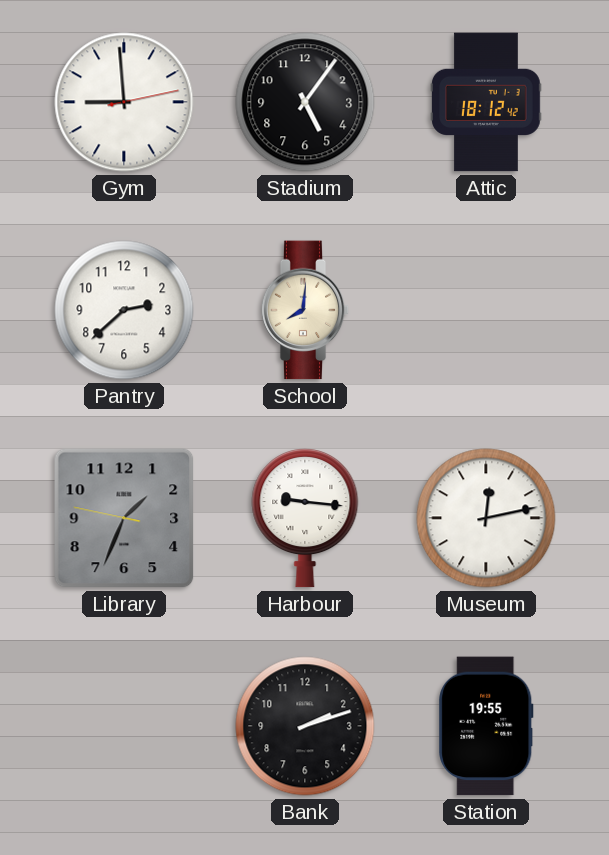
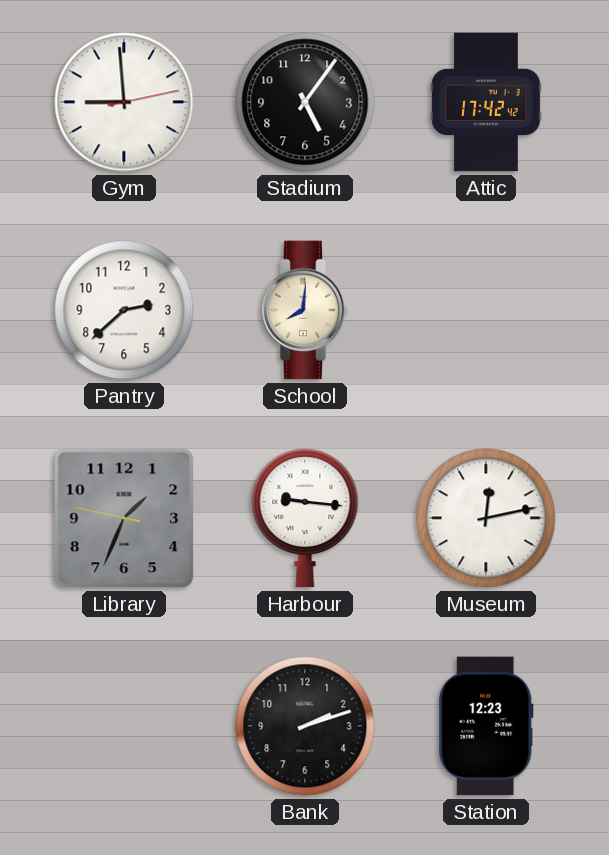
Attic: 18:12 -> 17:42
Station: 19:55 -> 12:23
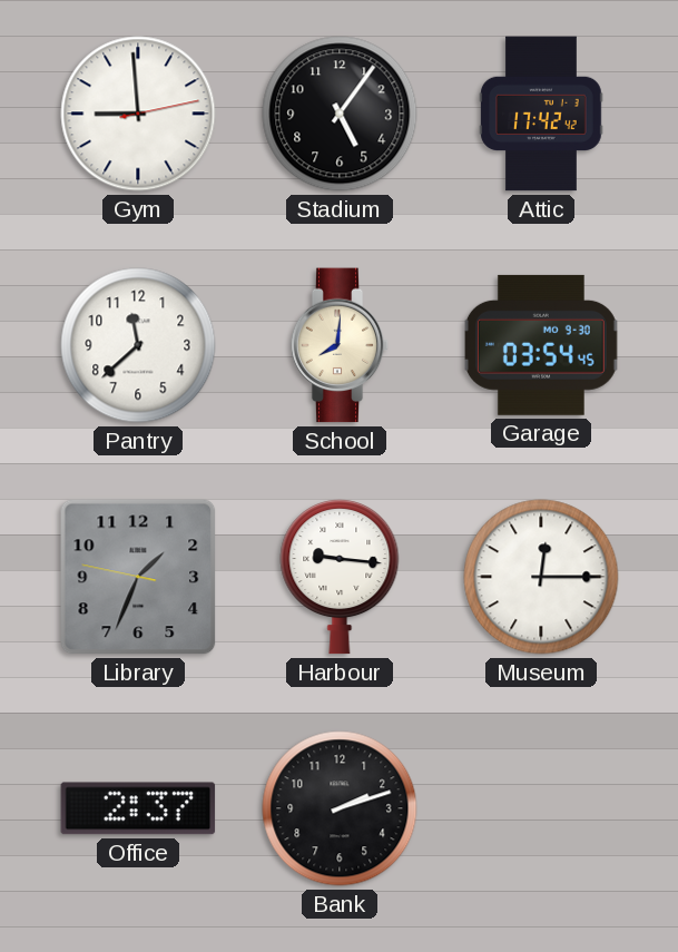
Pantry: 2:38 -> 11:38
Garage: none -> 03:54
Museum: 12:13 -> 12:15
Office: none -> 2:37
Station: 12:23 -> none
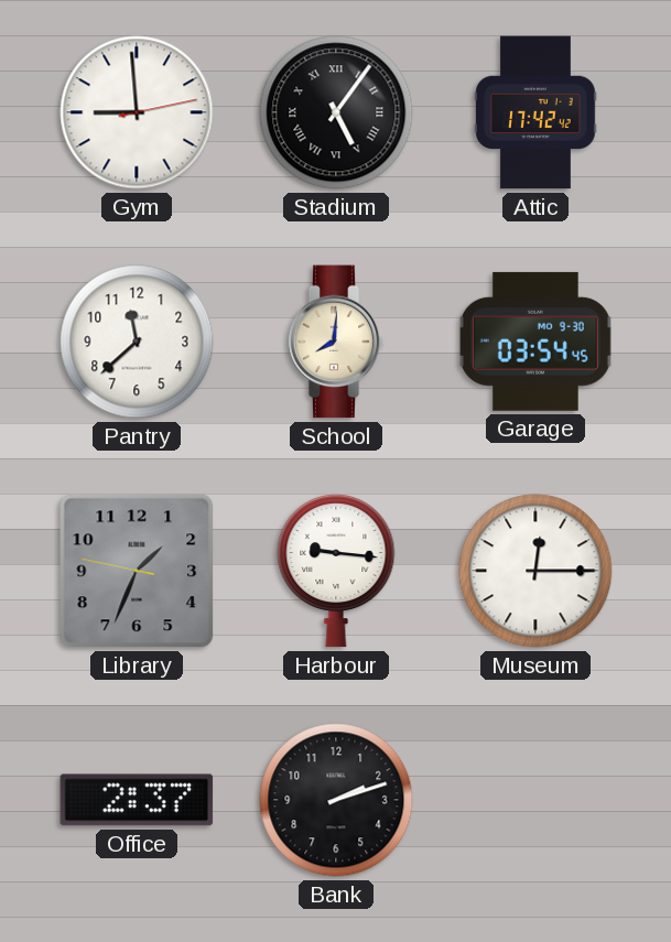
Stadium numerals: Arabic -> Roman
